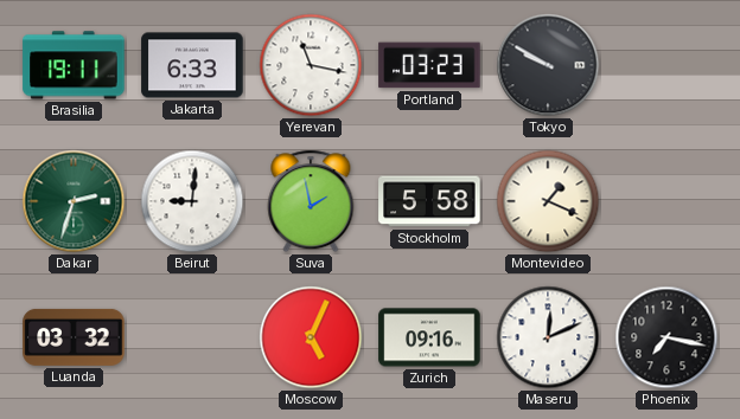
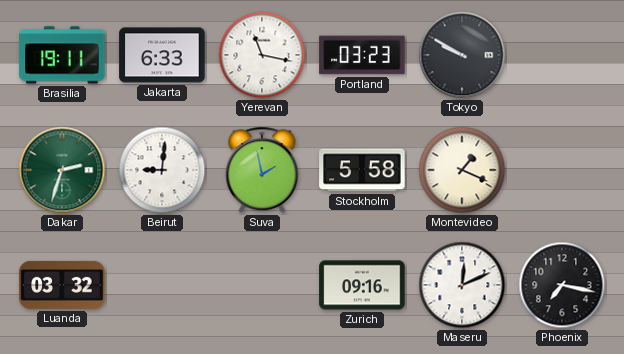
Moscow: 5:04 -> none
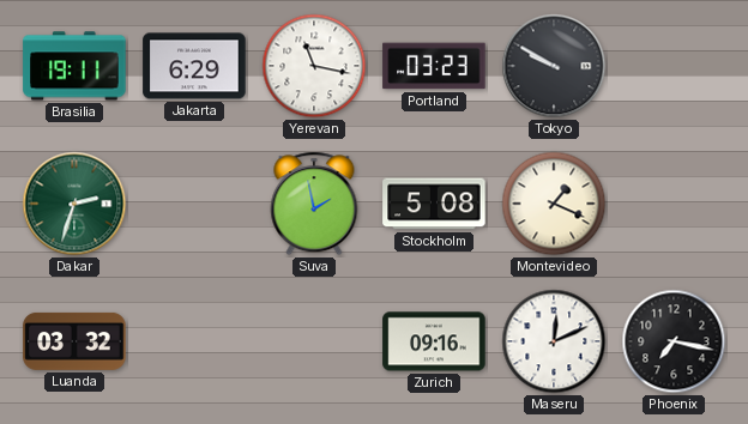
Jakarta: 6:33 -> 6:29
Beirut: 9:01 -> none
Stockholm: 5:58 -> 5:08
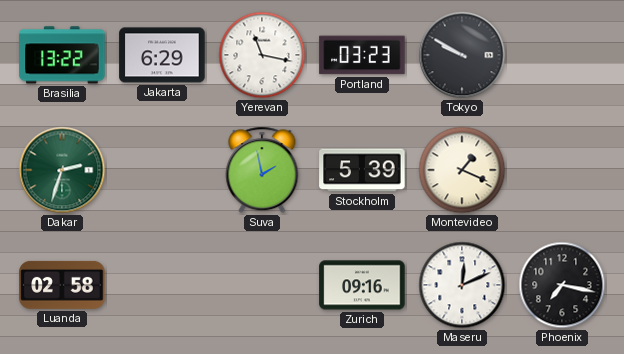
Brasilia: 19:11 -> 13:22
Stockholm: 5:08 -> 5:39
Luanda: 03:32 -> 02:58
